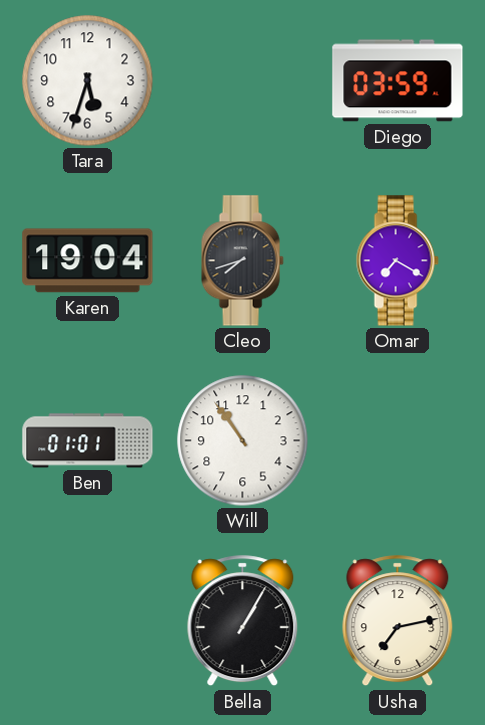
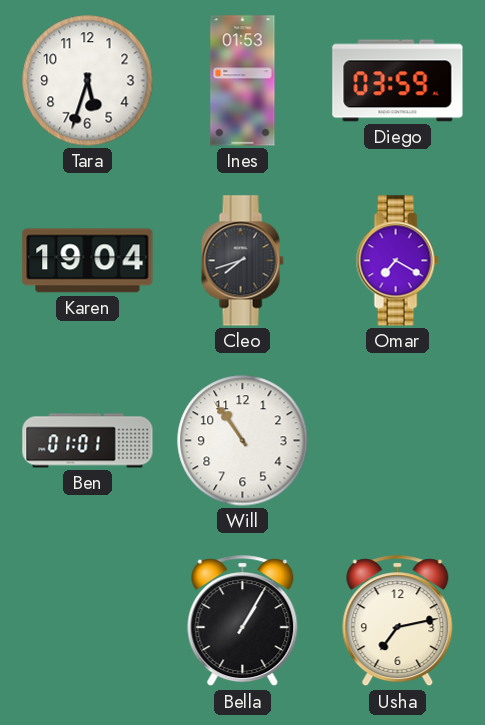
Ines: none -> 01:53
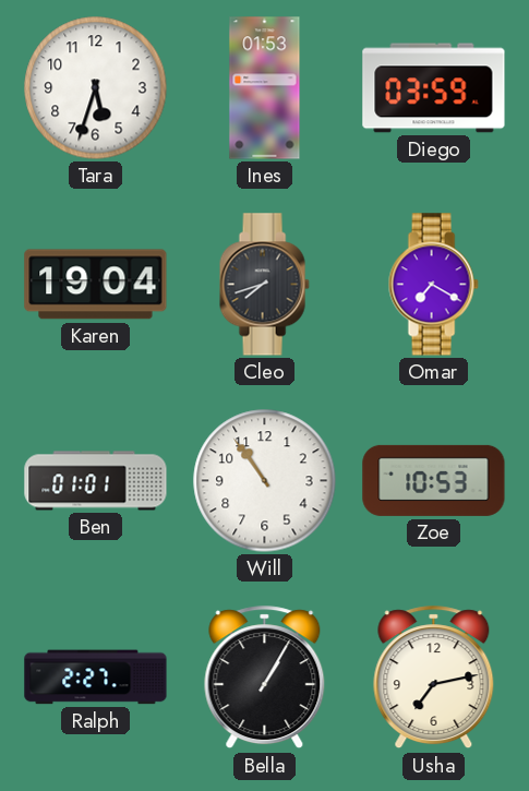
Zoe: none -> 10:53
Ralph: none -> 2:27
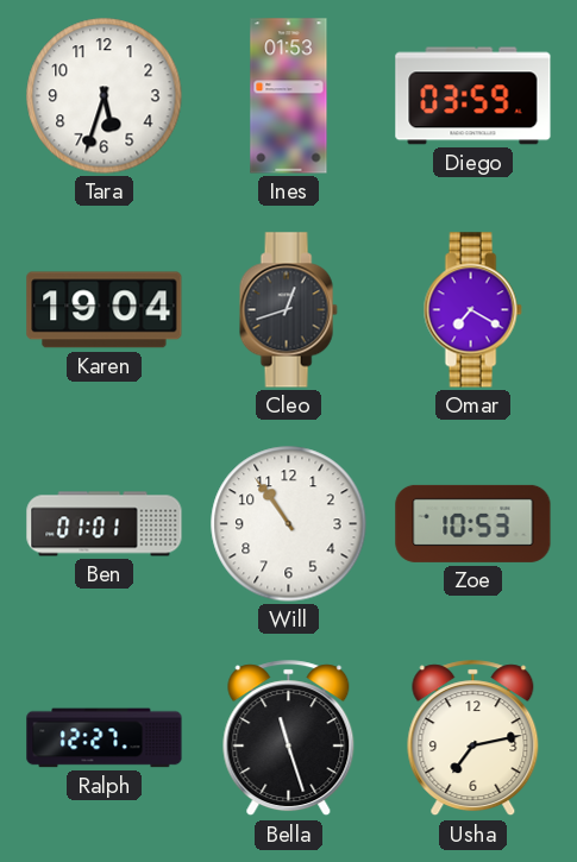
Cleo: 7:42 -> 12:42
Ralph: 2:27 -> 12:27
Bella: 1:05 -> 11:27
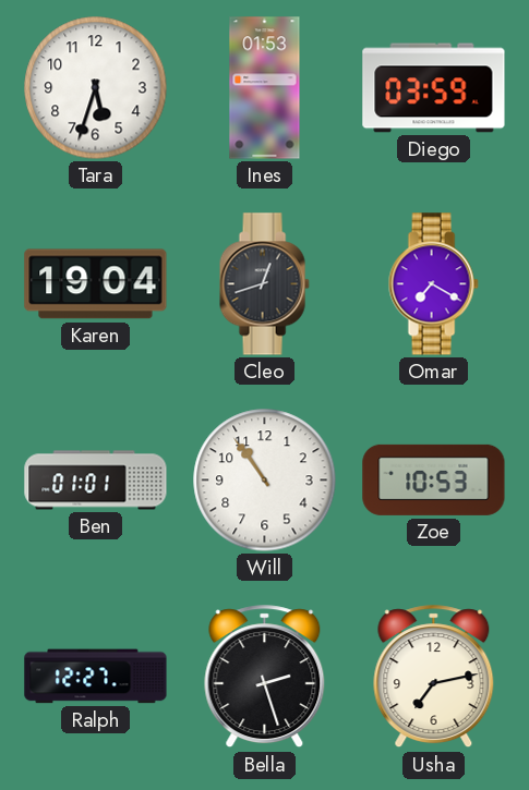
Bella: 11:27 -> 2:27
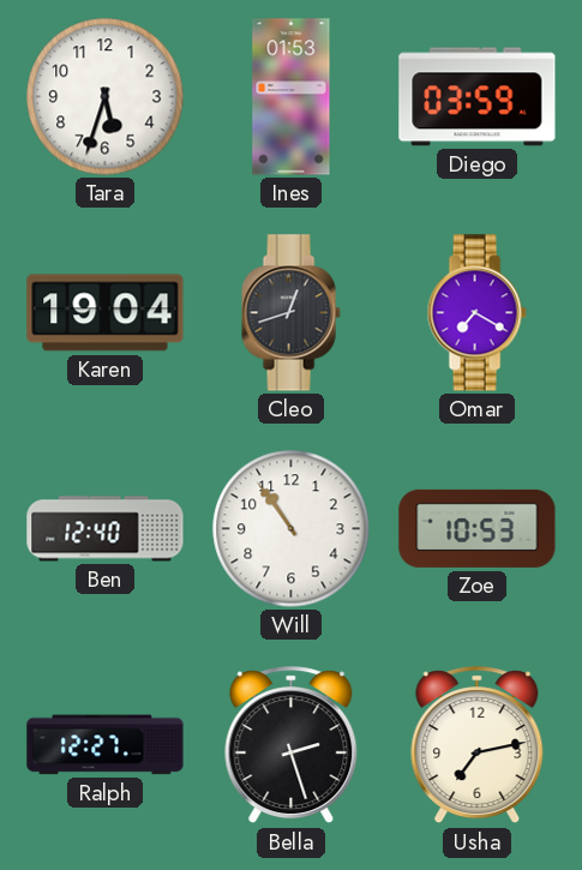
Ben: 01:01 -> 12:40
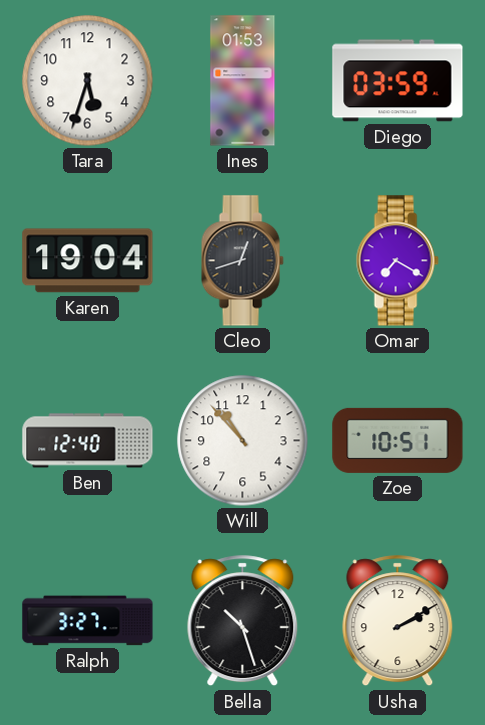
Will: 10:54 -> 10:53
Zoe: 10:53 -> 10:51
Ralph: 12:27 -> 3:27
Bella: 2:27 -> 10:27
Usha: 7:13 -> 2:10
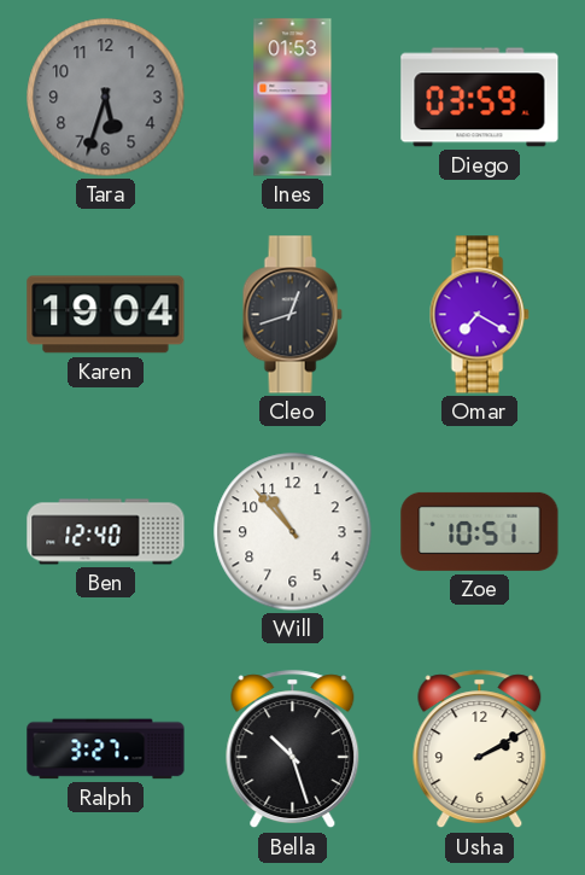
Tara dial: white -> grey
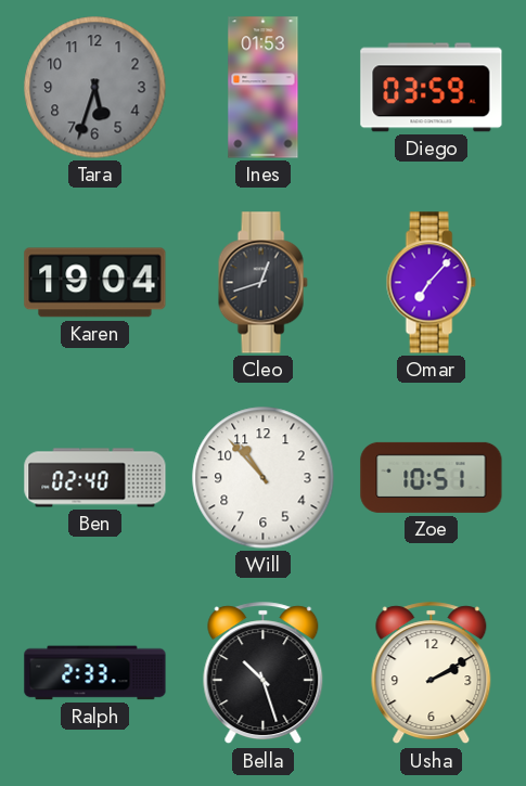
Omar: 7:20 -> 7:07
Ben: 12:40 -> 02:40
Ralph: 3:27 -> 2:33
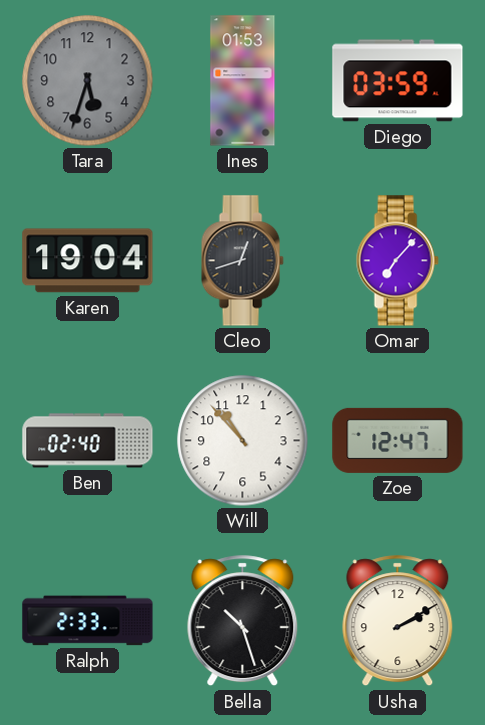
Zoe: 10:51 -> 12:47
